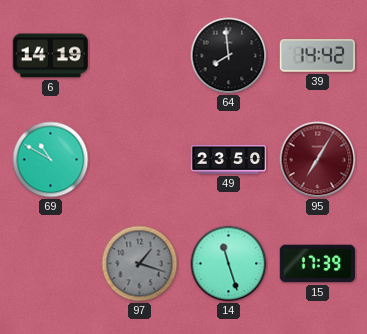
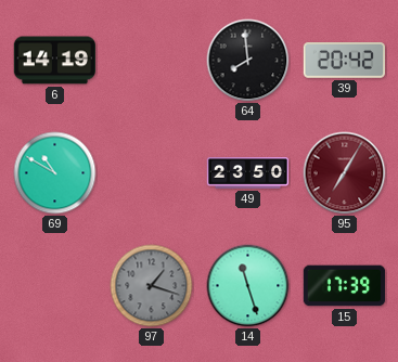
39: 14:42 -> 20:42
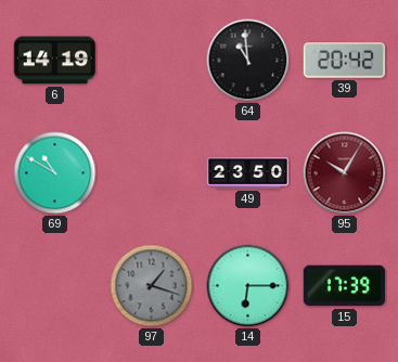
64: 7:59 -> 10:59
95: 7:05 -> 10:05
14: 11:27 -> 6:15
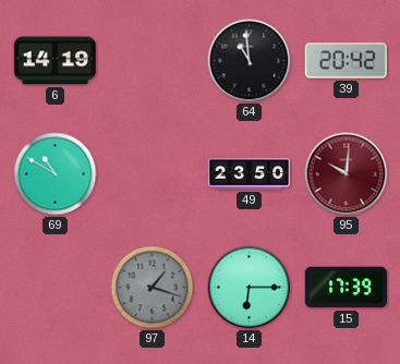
95: 10:05 -> 10:01
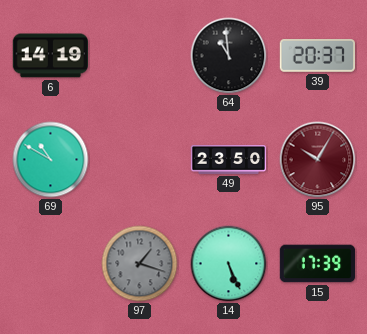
39: 20:42 -> 20:37
95: 10:01 -> 10:05
14: 6:15 -> 5:26
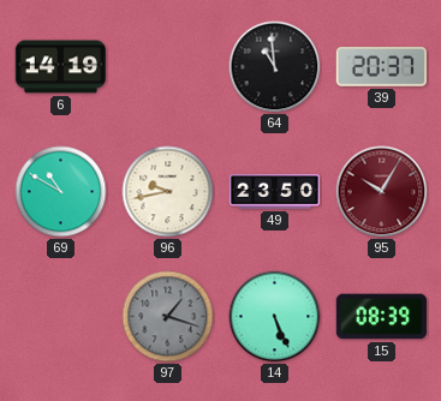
96: none -> 9:43
15: 17:39 -> 08:39
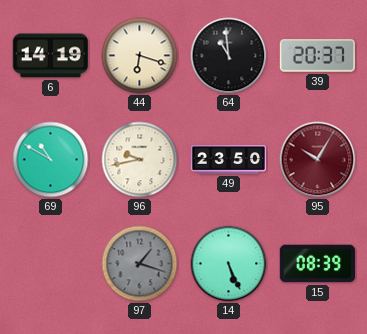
44: none -> 6:18
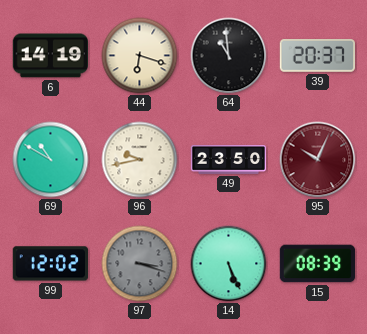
95: 10:05 -> 10:04
99: none -> 12:02
97: 1:18 -> 3:18
